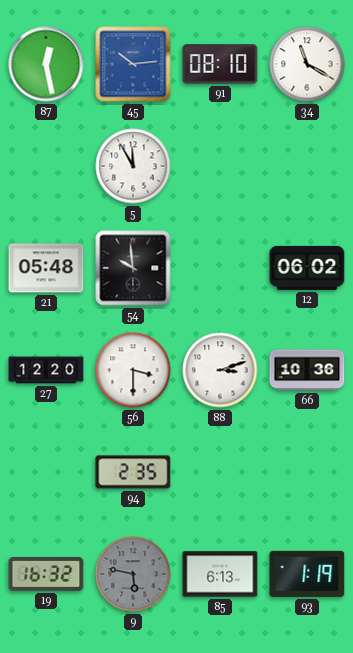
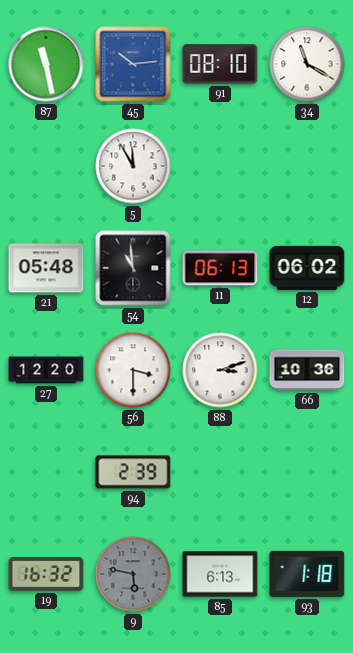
87: 12:28 -> 11:28
54: 9:59 -> 10:59
11: none -> 06:13
94: 2:35 -> 2:39
93: 1:19 -> 1:18
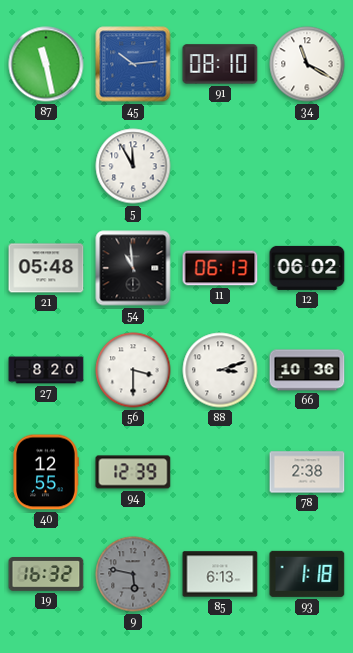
27: 12:20 -> 8:20
40: none -> 12:55
94: 2:39 -> 12:39
78: none -> 2:38
